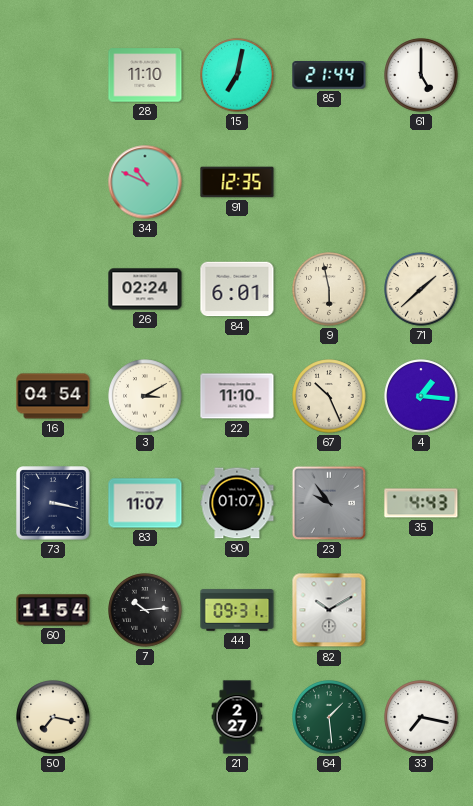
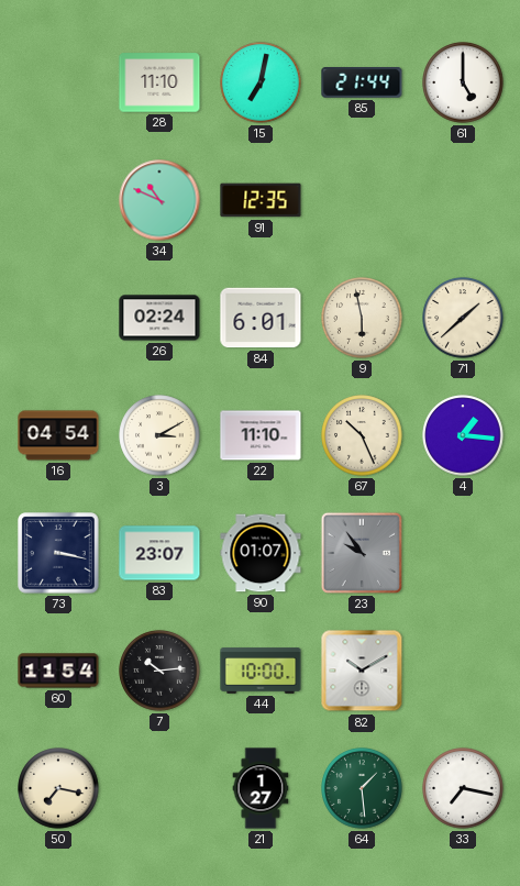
83: 11:07 -> 23:07
35: 4:43 -> none
44: 09:31 -> 10:00
21: 2:27 -> 1:27
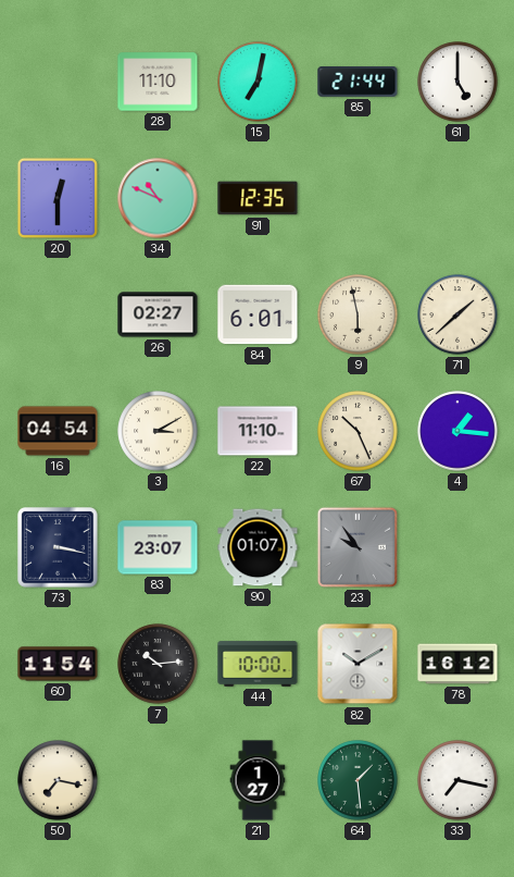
20: none -> 12:30
26: 02:24 -> 02:27
78: none -> 16:12
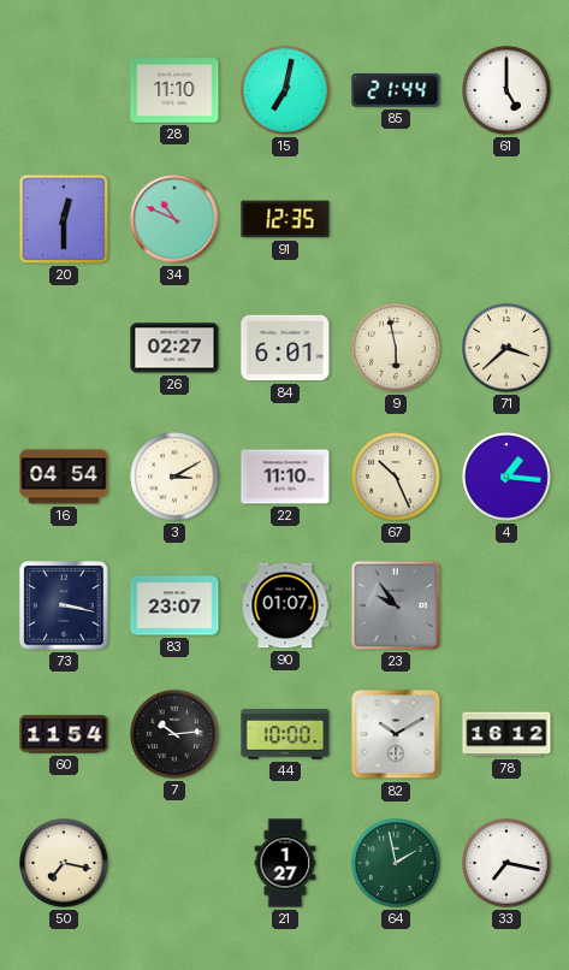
71: 1:38 -> 3:38
64: 1:29 -> 1:58
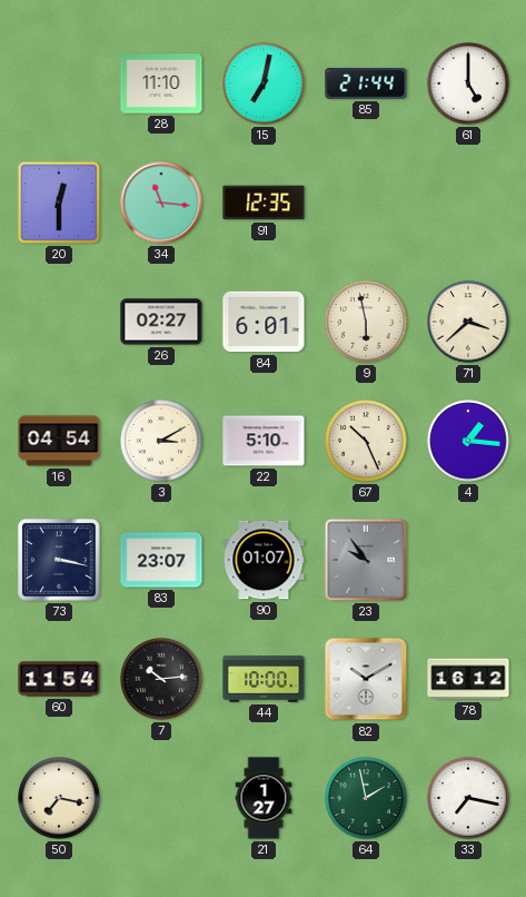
34: 10:49 -> 11:16
22: 11:10 -> 5:10
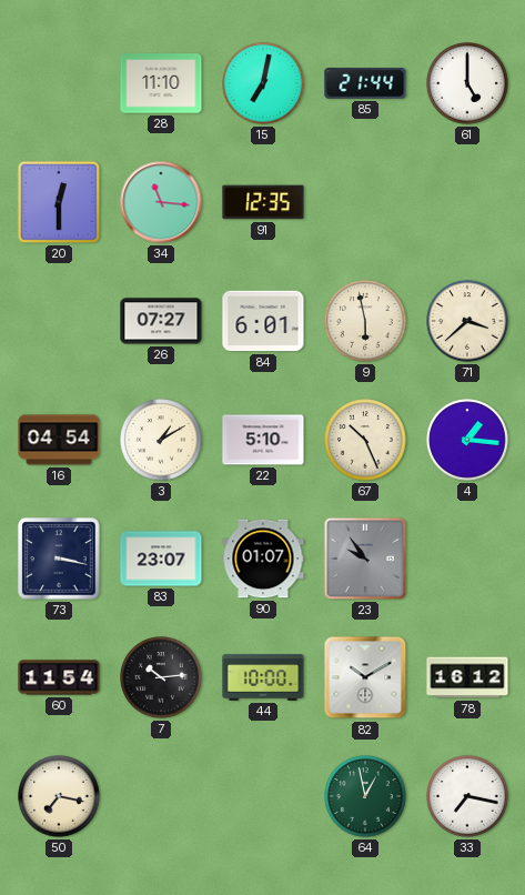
26: 02:27 -> 07:27
3: 3:10 -> 1:10
21: 1:27 -> none
64: 1:58 -> 12:58
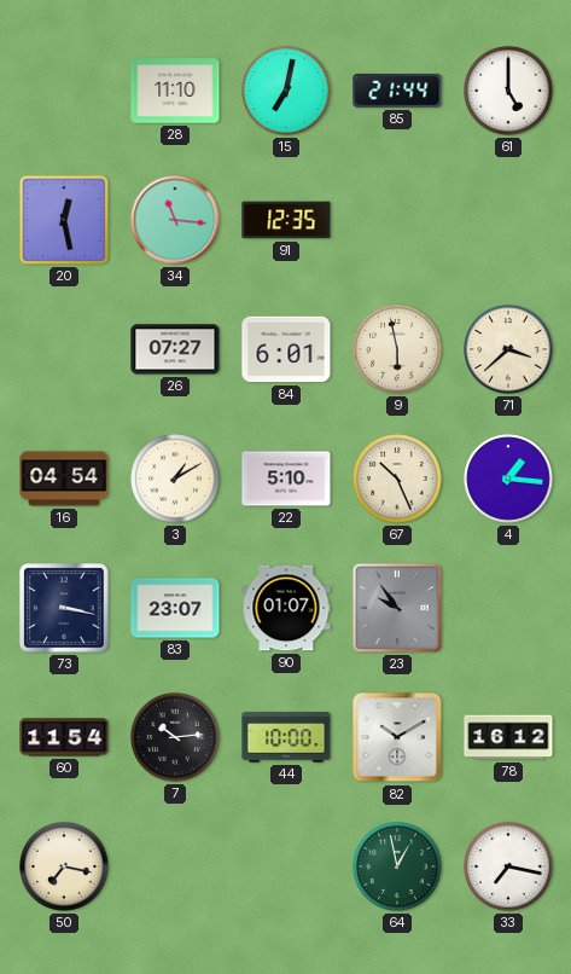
20: 12:30 -> 12:28
